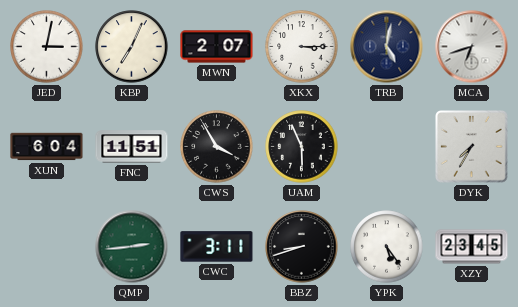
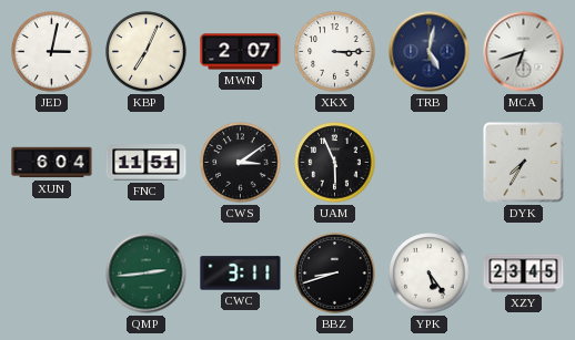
CWS: 3:55 -> 3:09
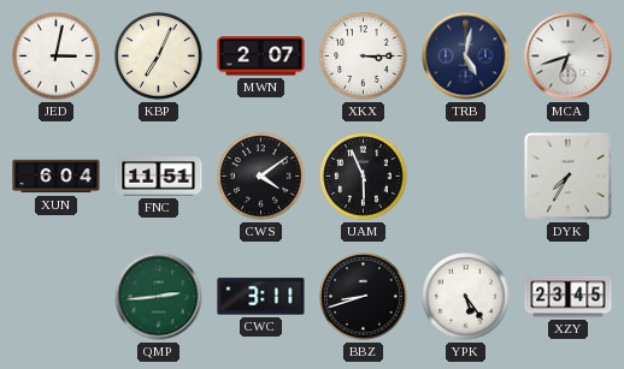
CWS: 3:09 -> 4:09
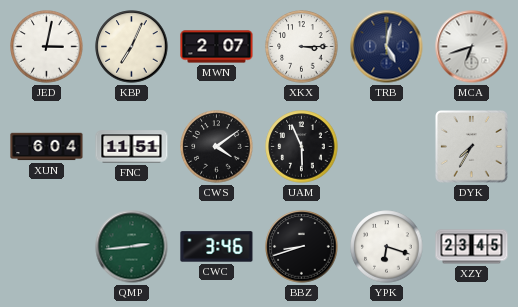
CWC: 3:11 -> 3:46
YPK: 5:24 -> 6:18
